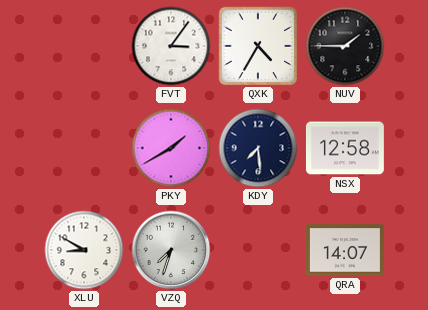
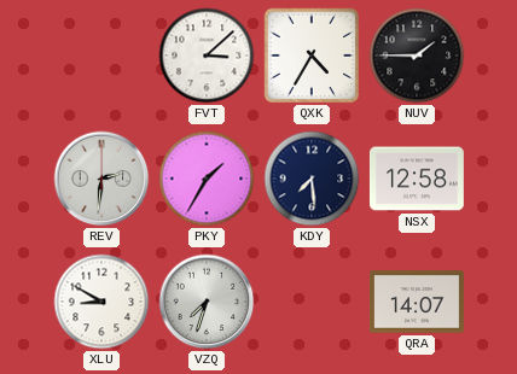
FVT: 3:06 -> 3:08
REV: none -> 2:31
PKY: 1:40 -> 1:35
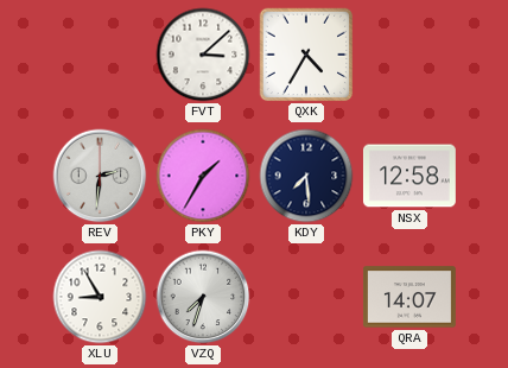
NUV: 1:45 -> none
XLU: 8:50 -> 8:55
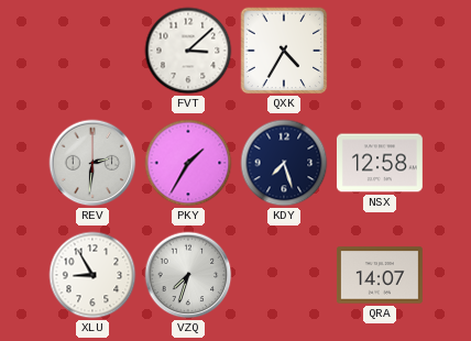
KDY: 7:29 -> 7:27
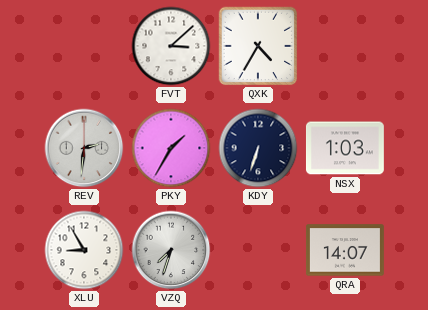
KDY: 7:27 -> 6:33
NSX: 12:58 -> 1:03
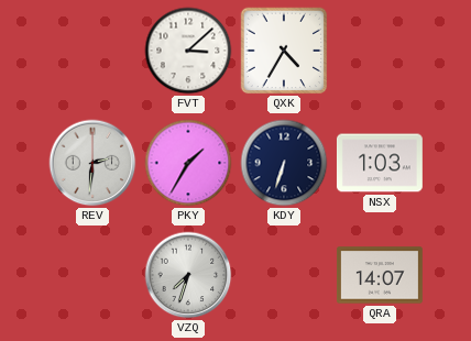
XLU: 8:55 -> none
